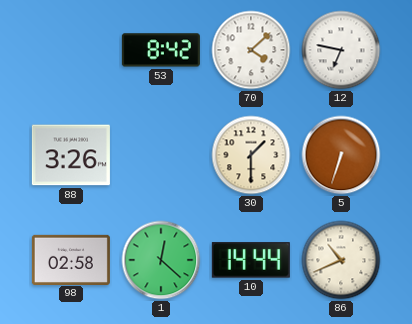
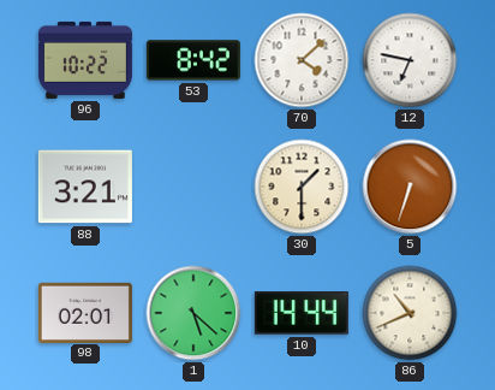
96: none -> 10:22
88: 3:26 -> 3:21
98: 02:58 -> 02:01
1: 12:22 -> 5:22
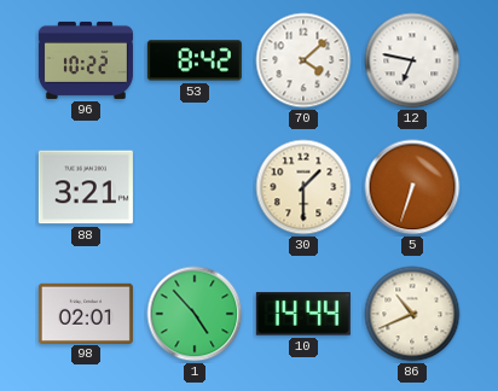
1: 5:22 -> 4:53
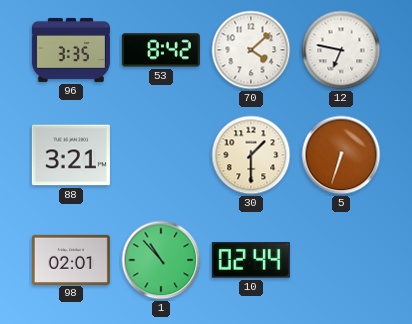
96: 10:22 -> 3:35
1: 4:53 -> 10:53
10: 14:44 -> 02:44
86: 10:41 -> none
